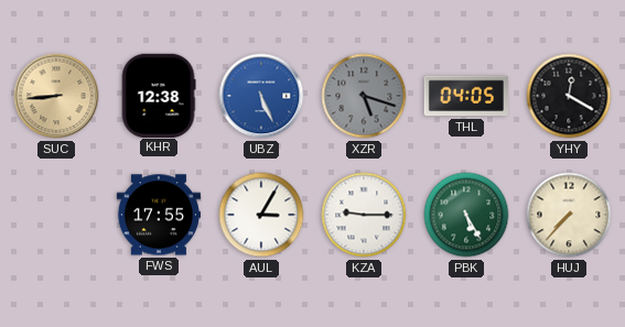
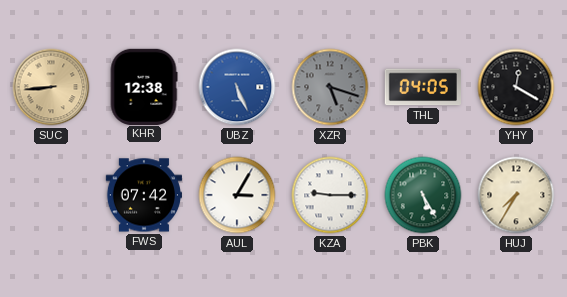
FWS: 17:55 -> 07:42
HUJ: 7:37 -> 7:35
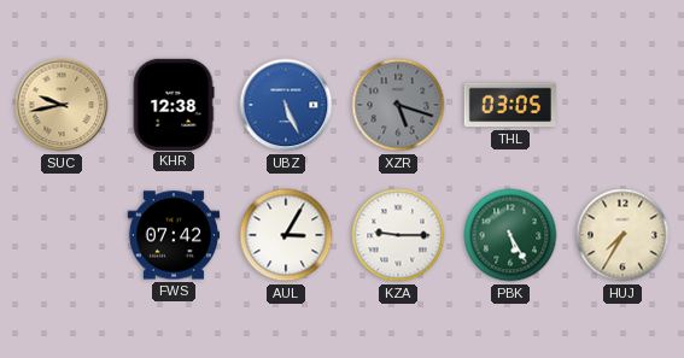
SUC: 8:44 -> 9:43
THL: 04:05 -> 03:05
YHY: 12:20 -> none
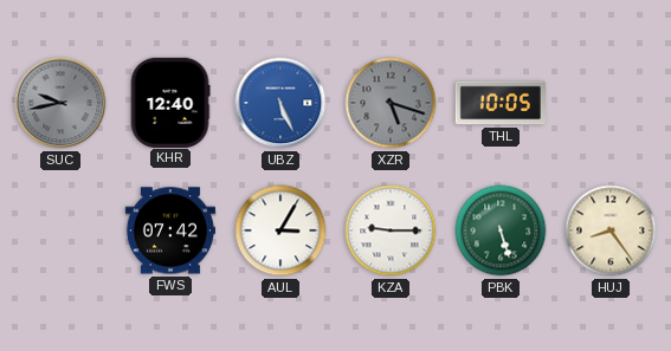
SUC dial: champagne -> grey
KHR: 12:38 -> 12:40
THL: 03:05 -> 10:05
PBK: 5:25 -> 5:27
HUJ: 7:35 -> 8:24
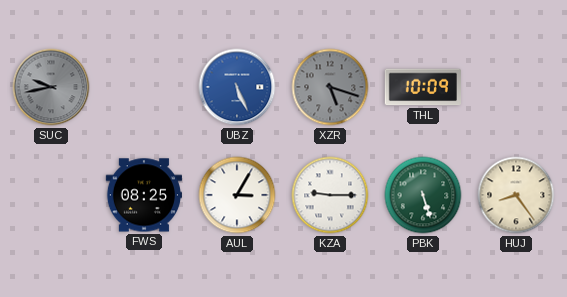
KHR: 12:40 -> none
THL: 10:05 -> 10:09
FWS: 07:42 -> 08:25
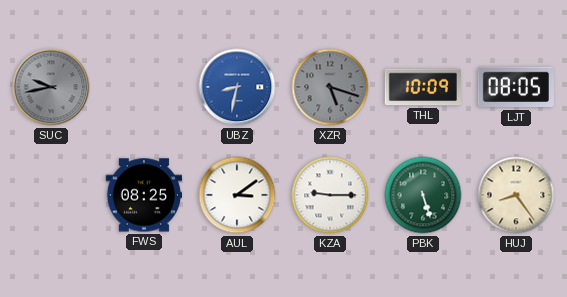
UBZ: 5:26 -> 8:32
LJT: none -> 08:05
AUL: 3:05 -> 3:09
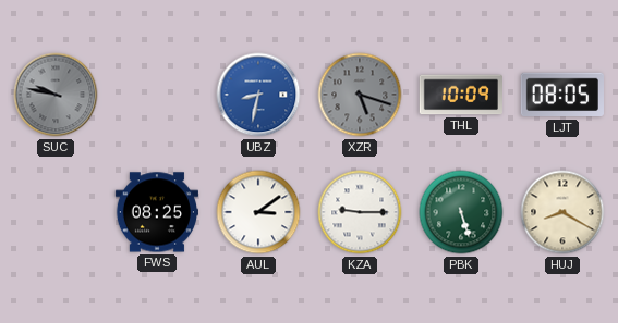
SUC: 9:43 -> 9:47
HUJ: 8:24 -> 8:20
